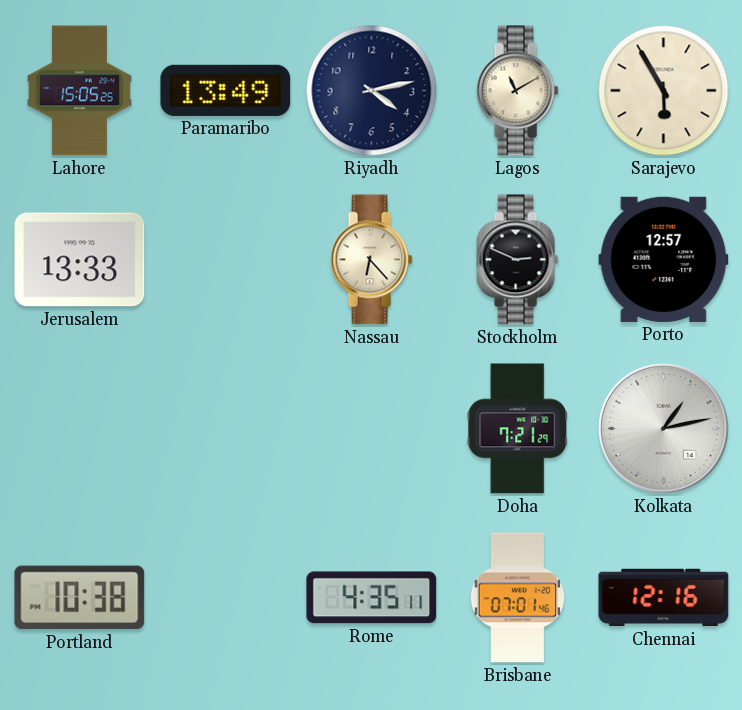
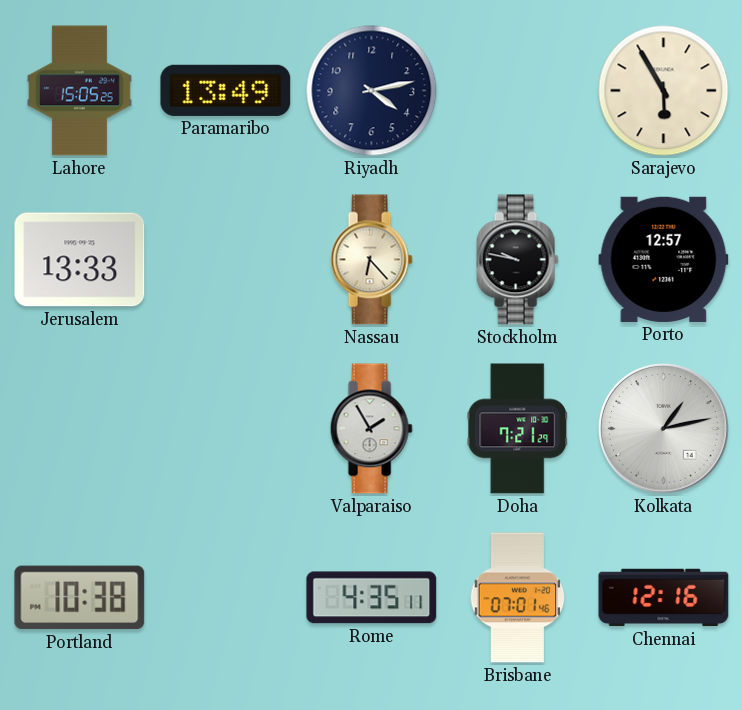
Lagos: 11:10 -> none
Stockholm: 2:49 -> 9:47
Valparaiso: none -> 1:55
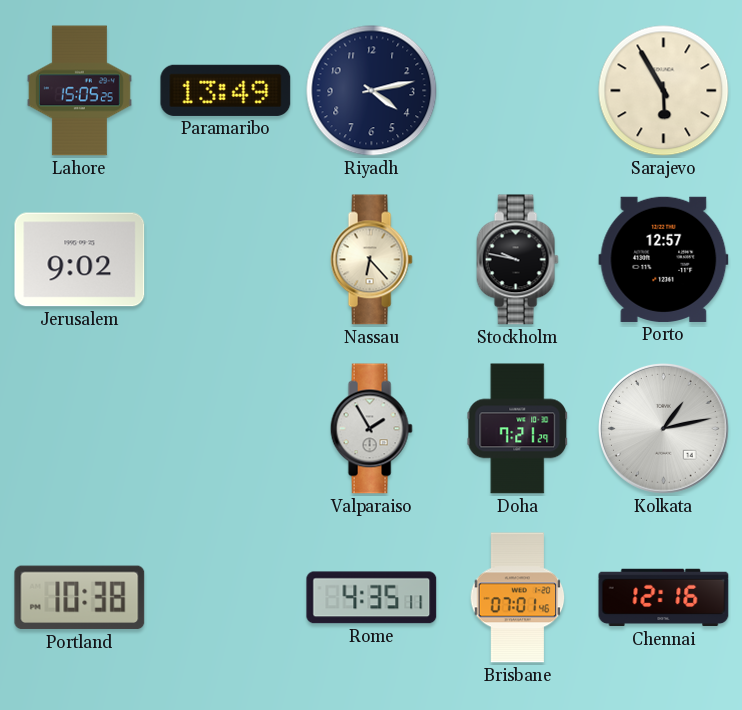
Jerusalem: 13:33 -> 9:02
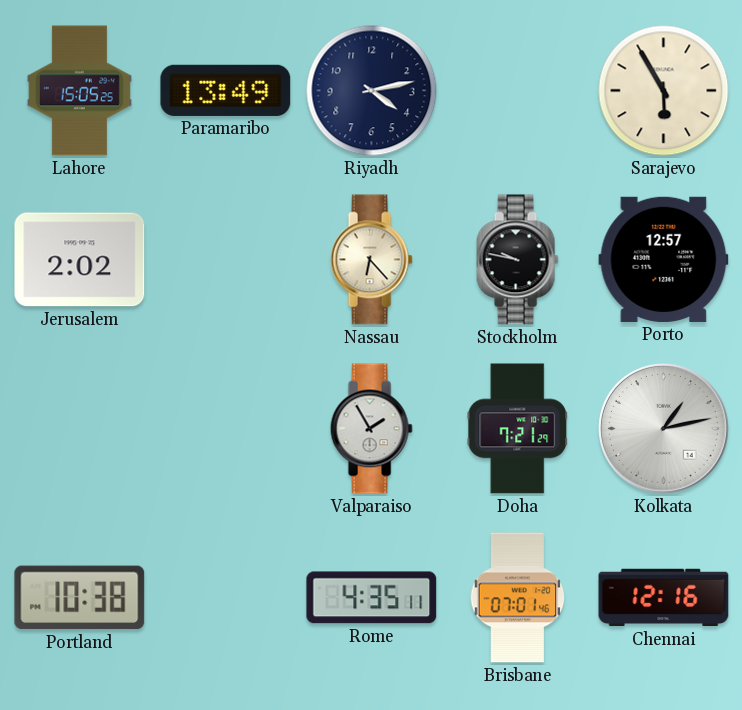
Jerusalem: 9:02 -> 2:02
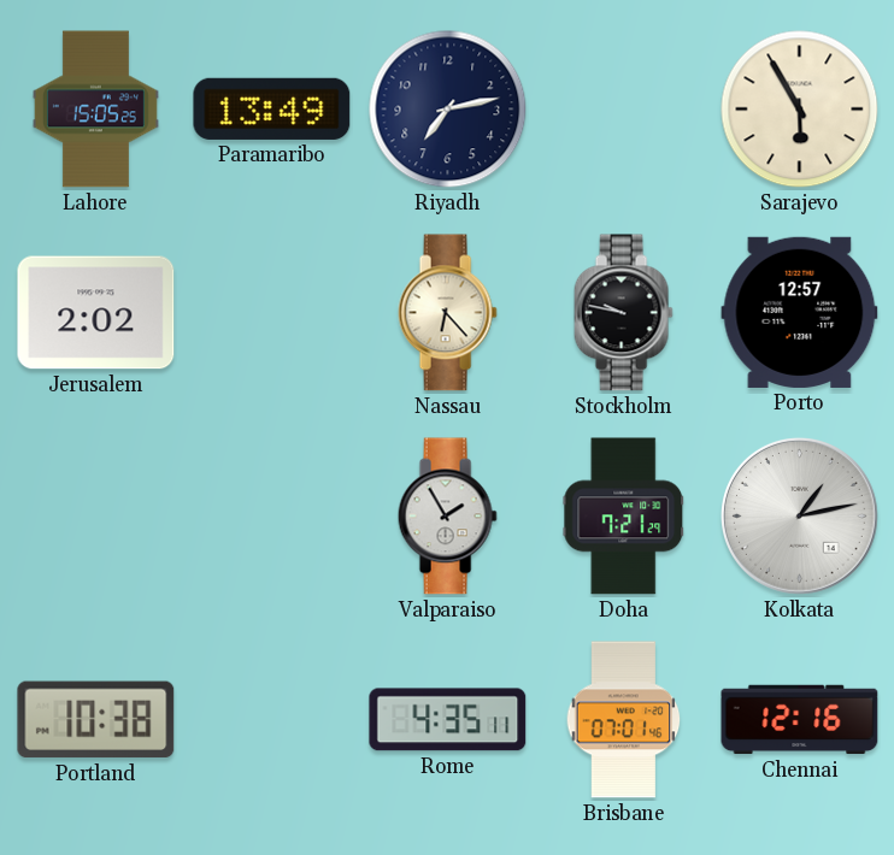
Riyadh: 4:13 -> 7:13
